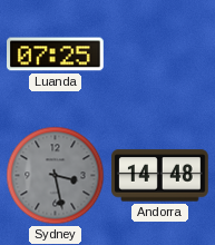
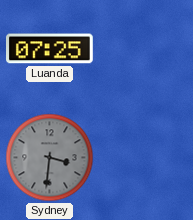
Sydney: 3:28 -> 3:31
Andorra: 14:48 -> none
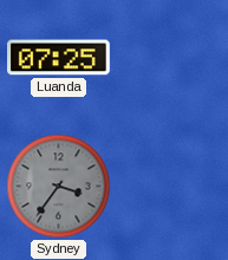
Sydney: 3:31 -> 3:36
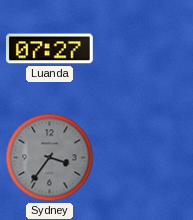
Luanda: 07:25 -> 07:27
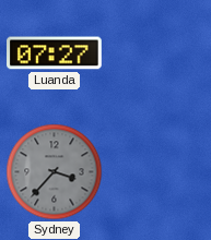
Sydney: 3:36 -> 3:37
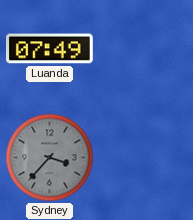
Luanda: 07:27 -> 07:49
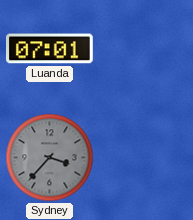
Luanda: 07:49 -> 07:01
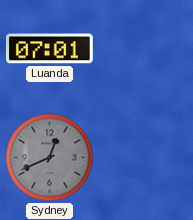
Sydney: 3:37 -> 12:41
